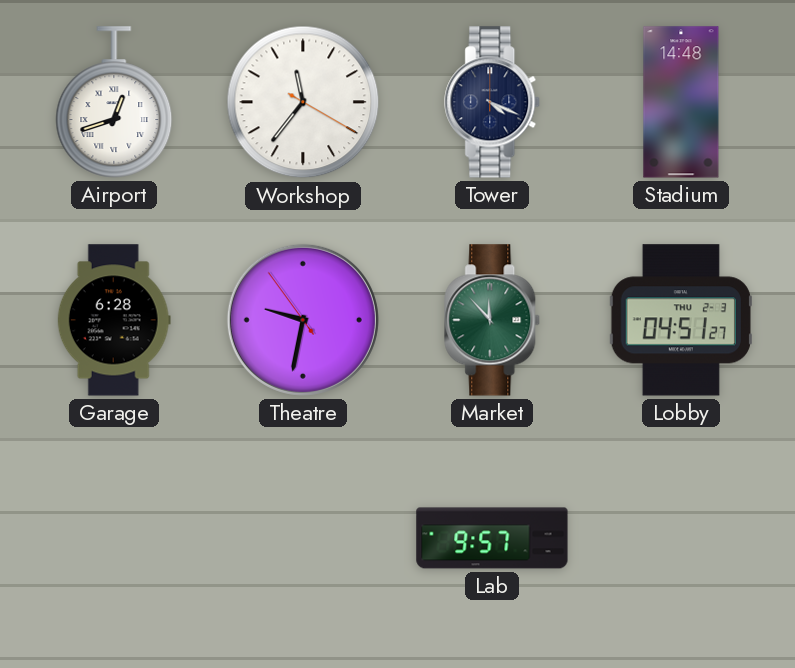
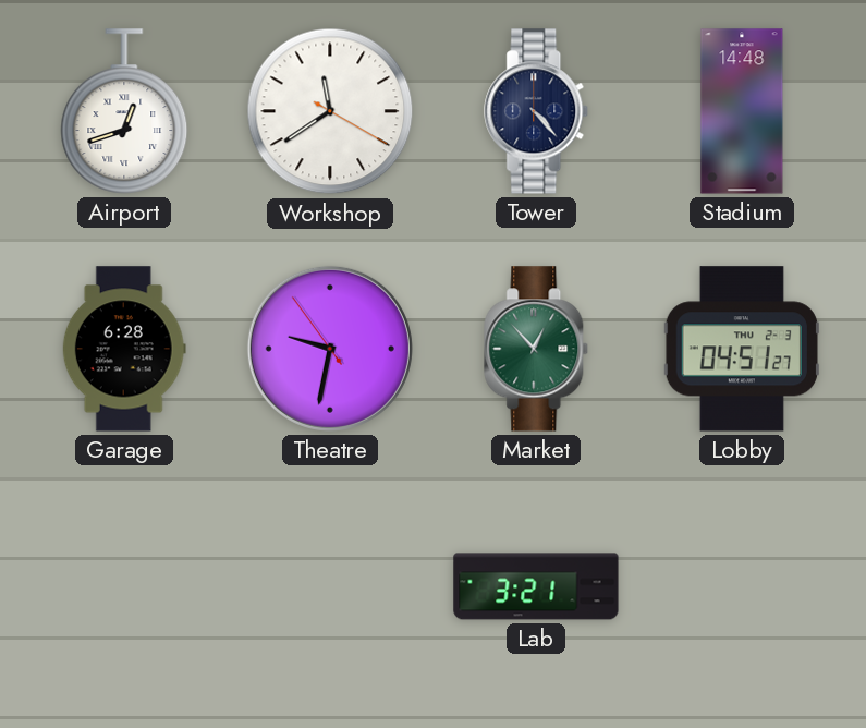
Workshop: 11:36 -> 11:39
Tower: 4:19 -> 4:23
Market: 11:53 -> 12:53
Lab: 9:57 -> 3:21
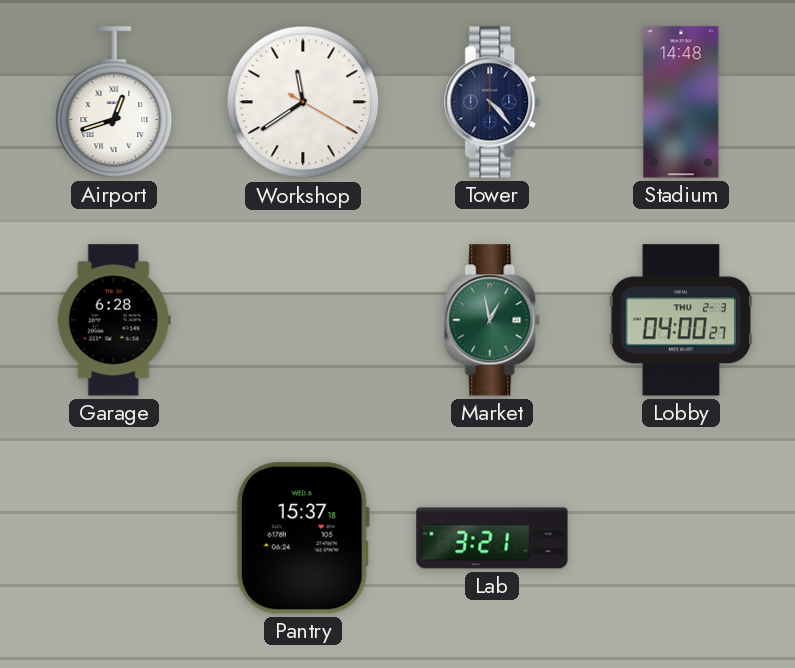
Theatre: 9:31 -> none
Market: 12:53 -> 12:58
Lobby: 04:51 -> 04:00
Pantry: none -> 15:37
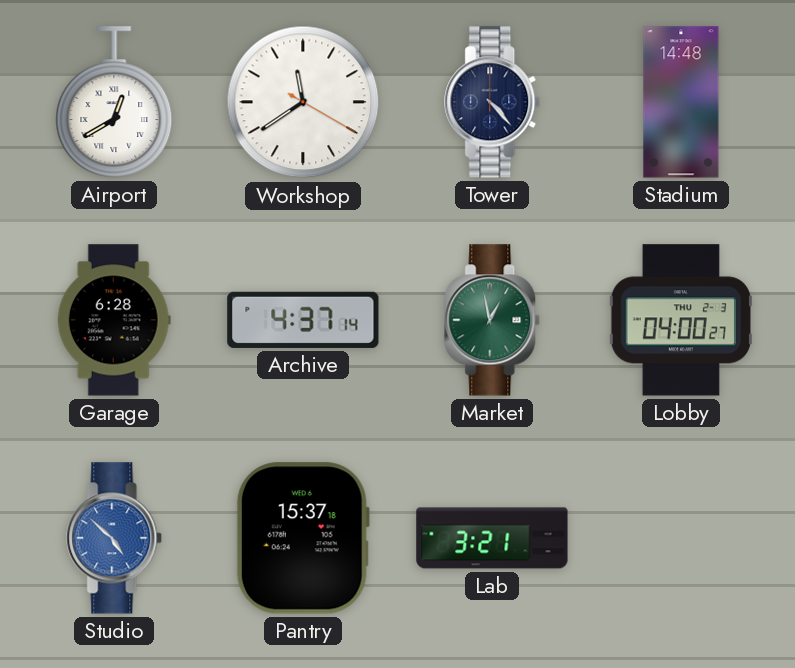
Airport: 12:42 -> 12:40
Archive: none -> 4:37
Studio: none -> 4:52
